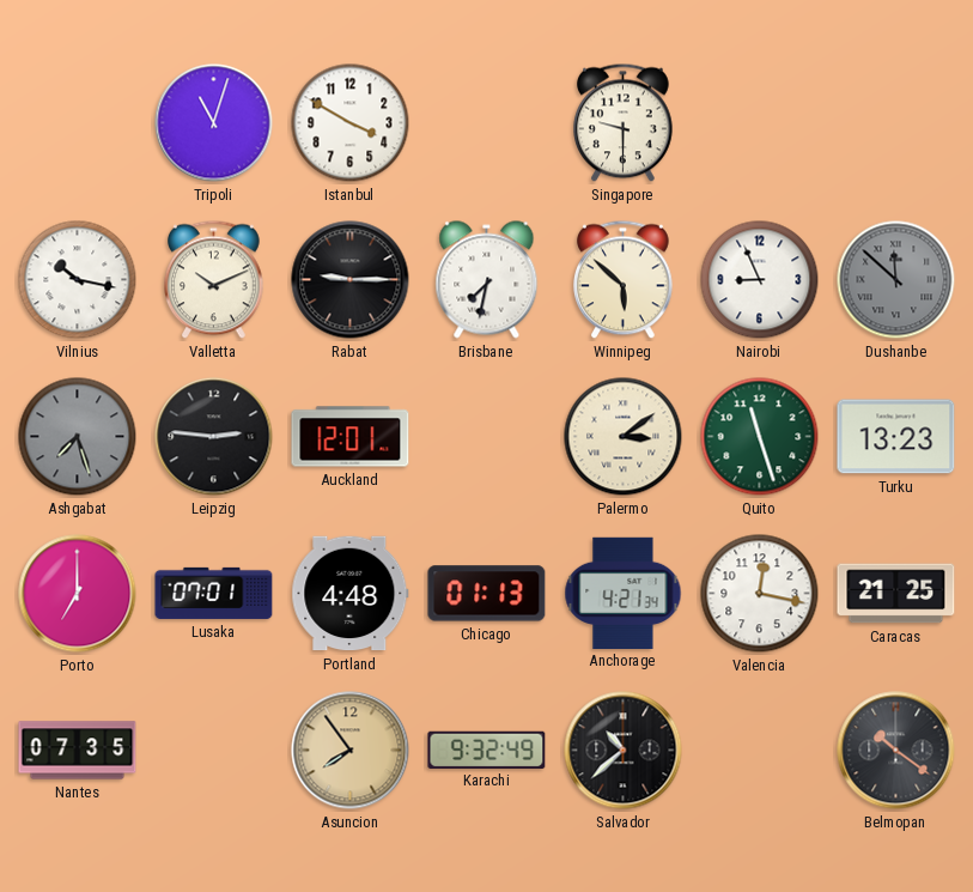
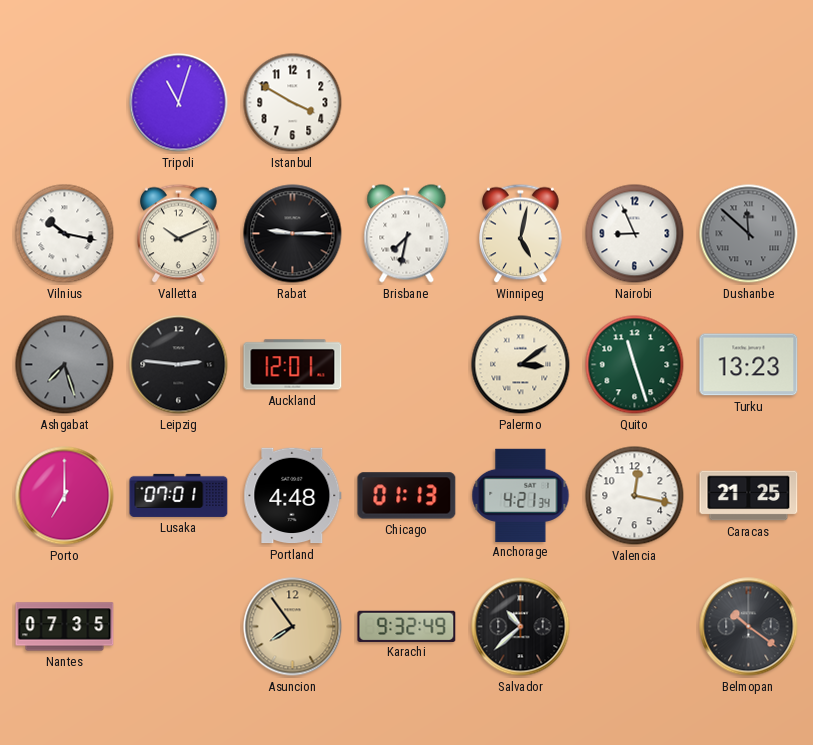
Singapore: 9:30 -> none
Winnipeg: 5:52 -> 5:02
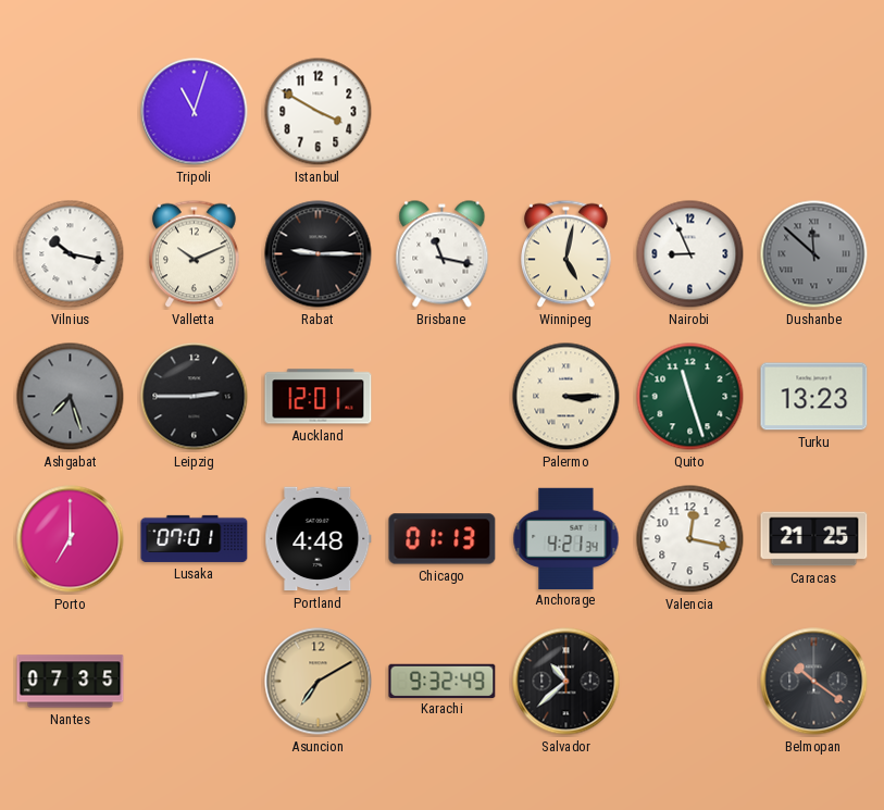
Brisbane: 7:32 -> 11:17
Leipzig: 2:46 -> 2:45
Palermo: 3:09 -> 3:15
Asuncion: 7:54 -> 7:10
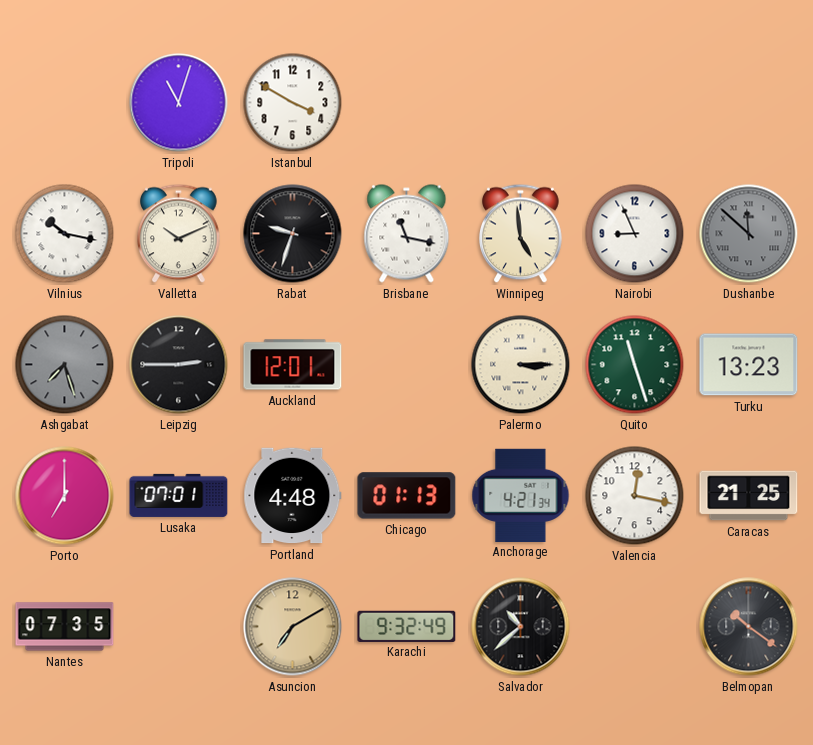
Rabat: 9:15 -> 9:33
Winnipeg: 5:02 -> 4:59
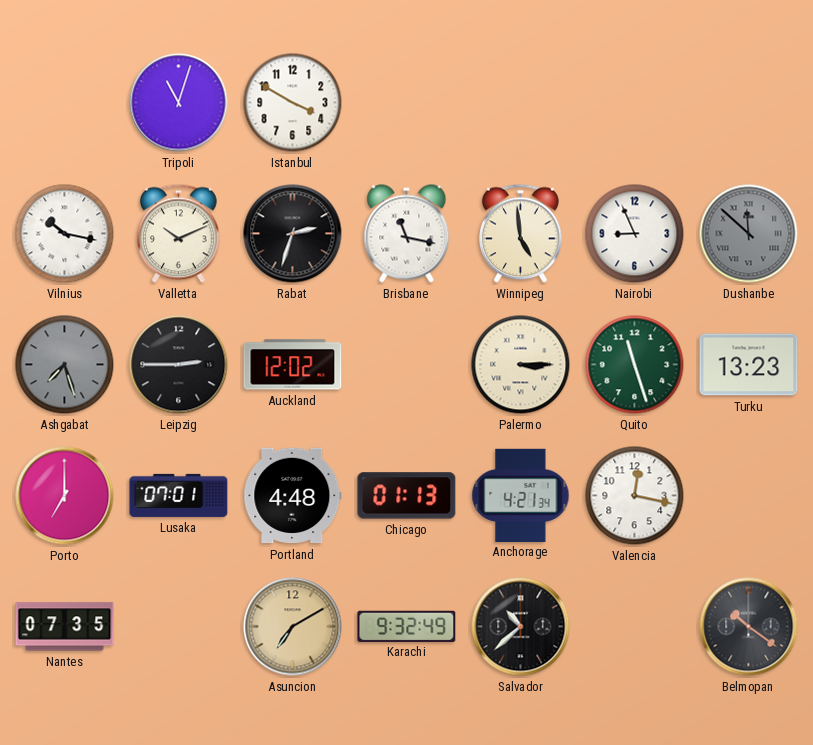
Rabat: 9:33 -> 2:33
Auckland: 12:01 -> 12:02
Caracas: 21:25 -> none
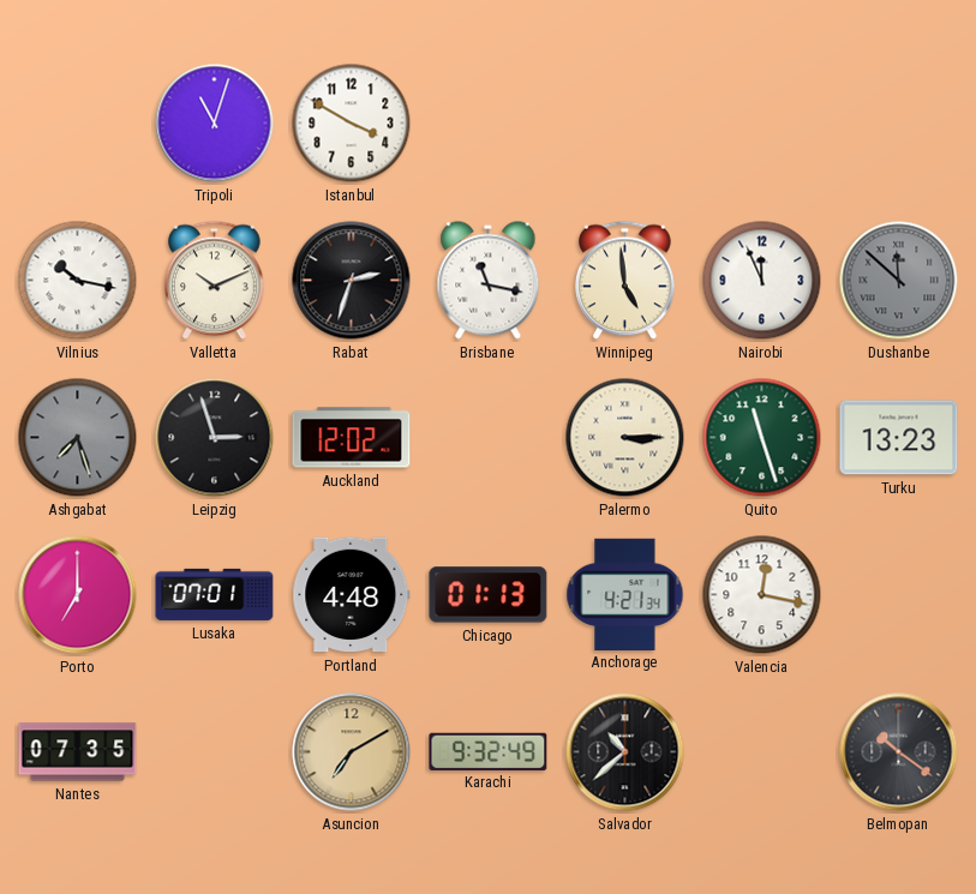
Nairobi: 8:56 -> 11:56
Leipzig: 2:45 -> 2:57
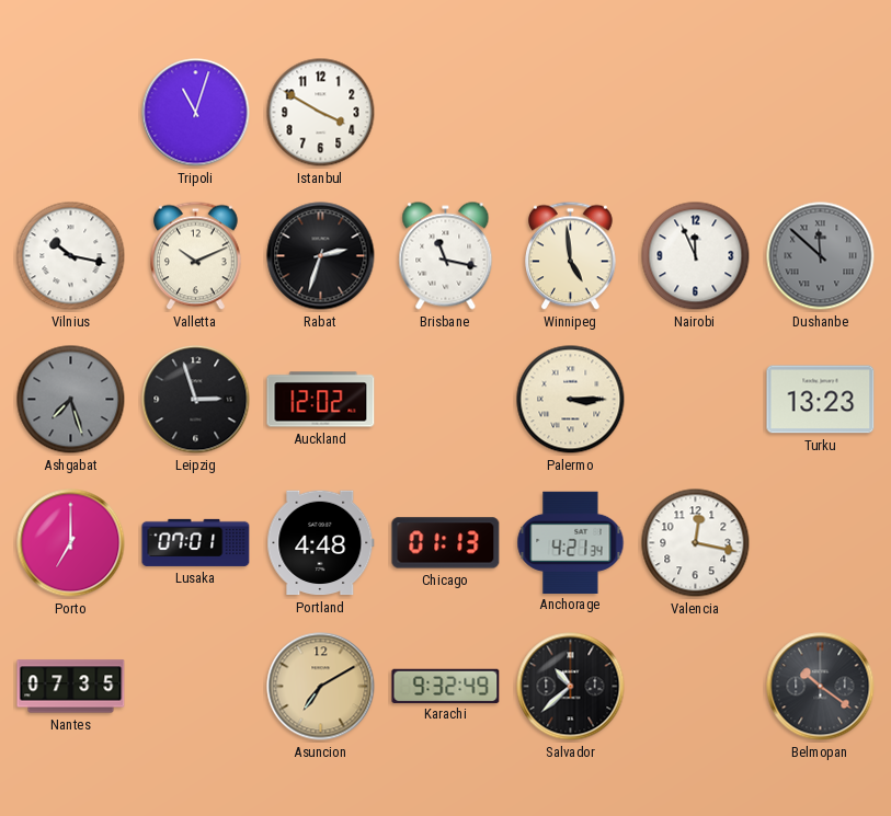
Quito: 11:27 -> none
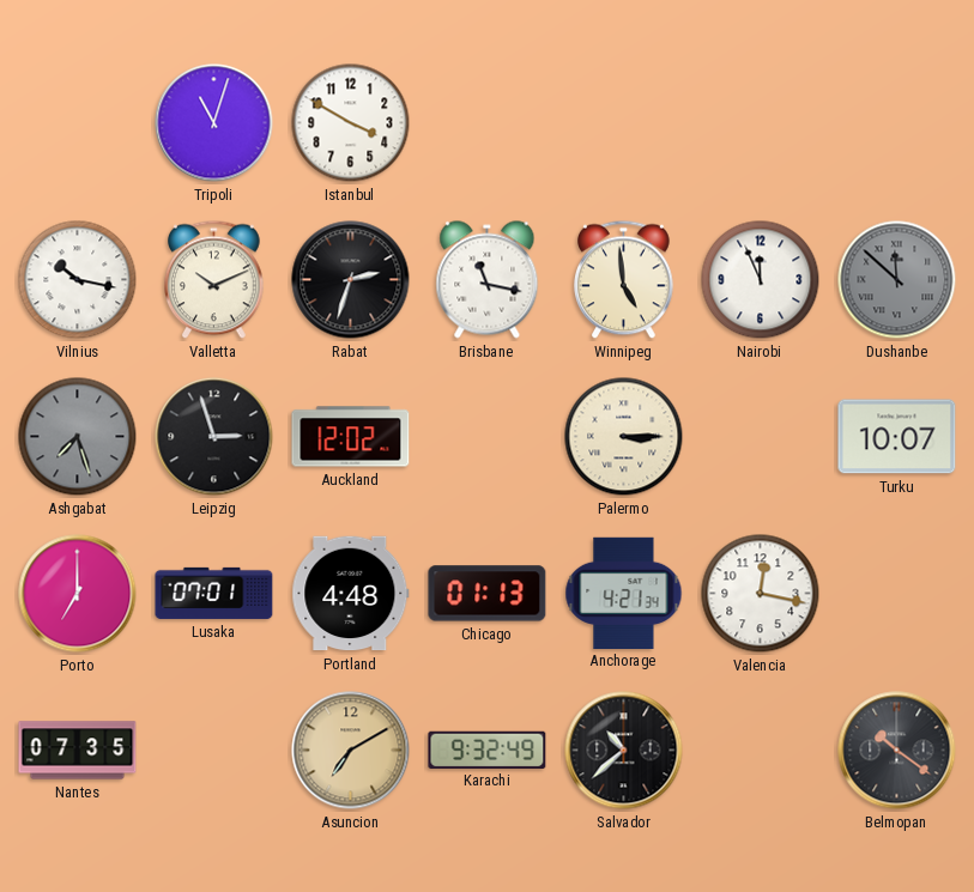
Turku: 13:23 -> 10:07
